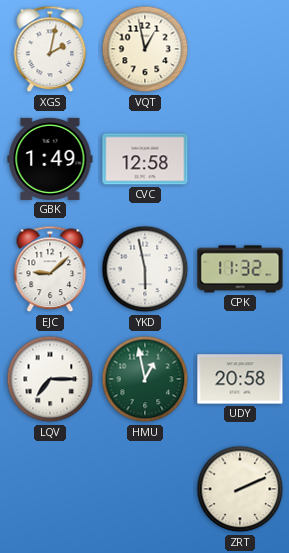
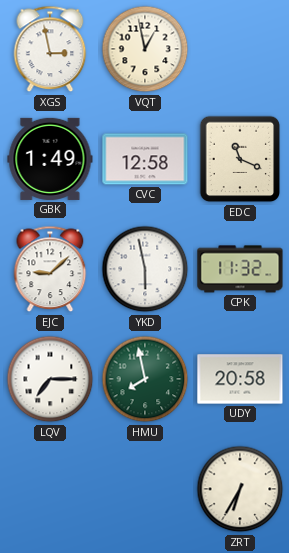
XGS: 2:02 -> 2:58
EDC: none -> 11:19
HMU: 12:58 -> 7:58
ZRT: 2:11 -> 6:35
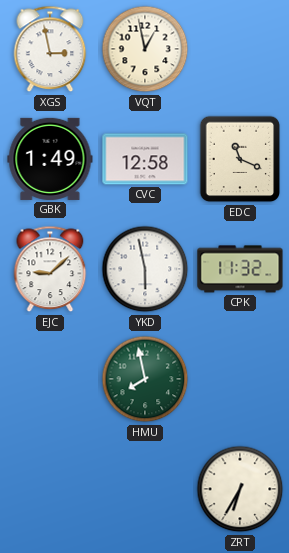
LQV: 7:15 -> none
UDY: 20:58 -> none
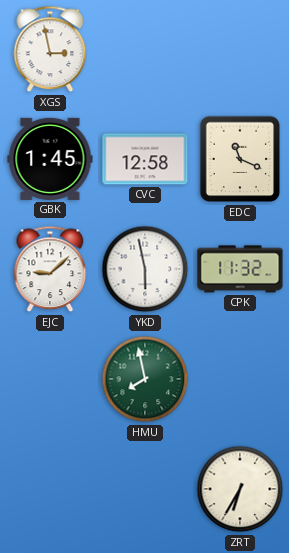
VQT: 12:58 -> none
GBK: 1:49 -> 1:45
